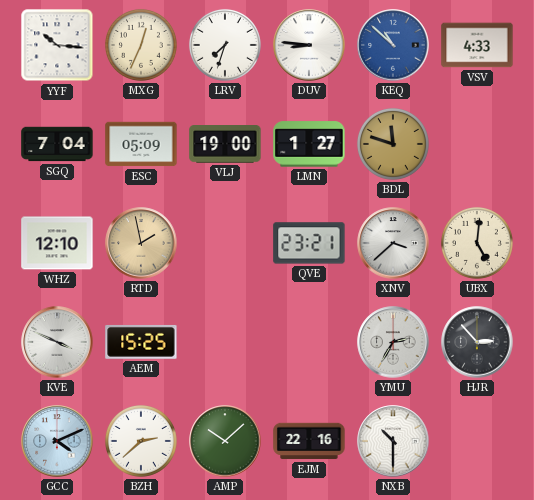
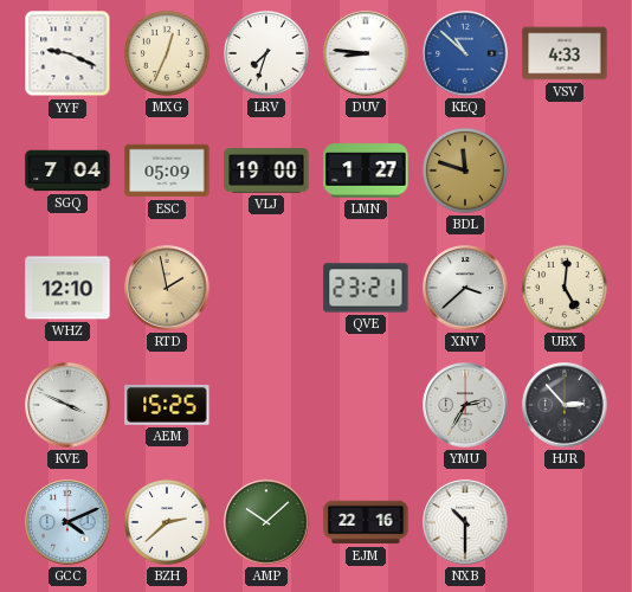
YYF: 10:16 -> 9:19
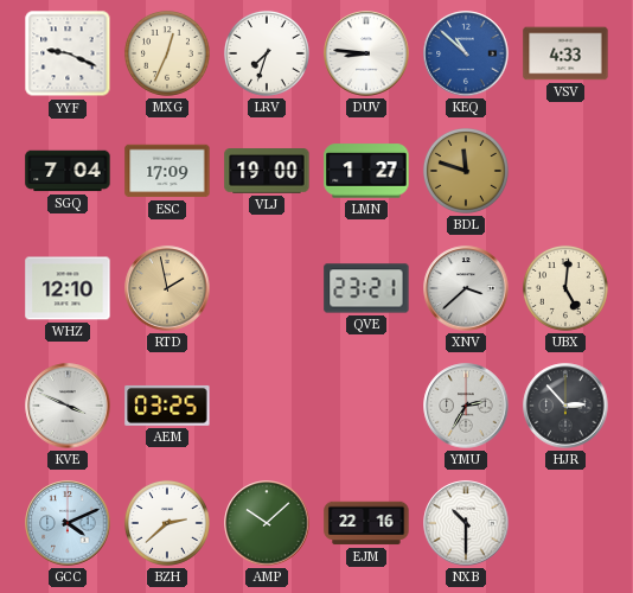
ESC: 05:09 -> 17:09
AEM: 15:25 -> 03:25
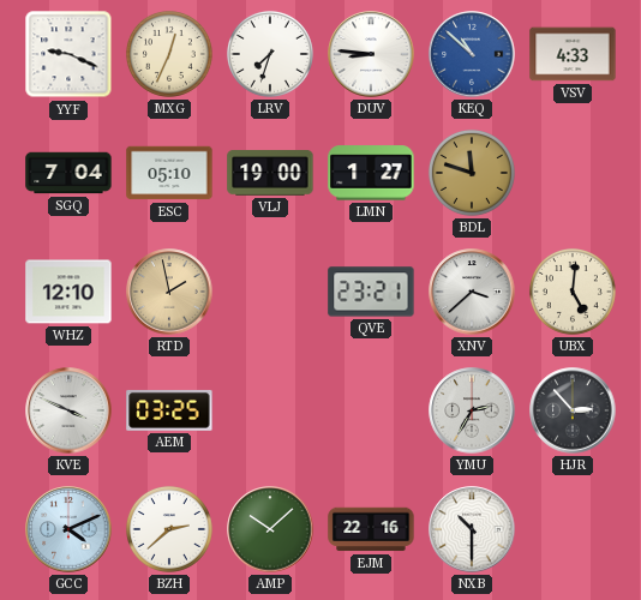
ESC: 17:09 -> 05:10
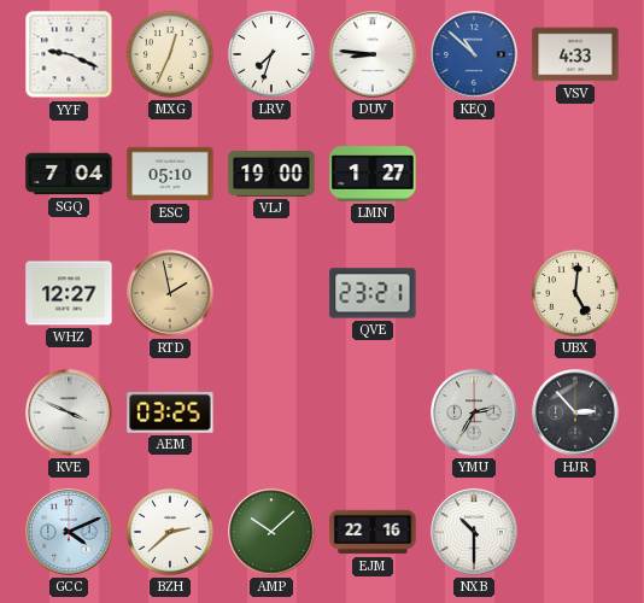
BDL: 11:48 -> none
WHZ: 12:10 -> 12:27
XNV: 3:38 -> none
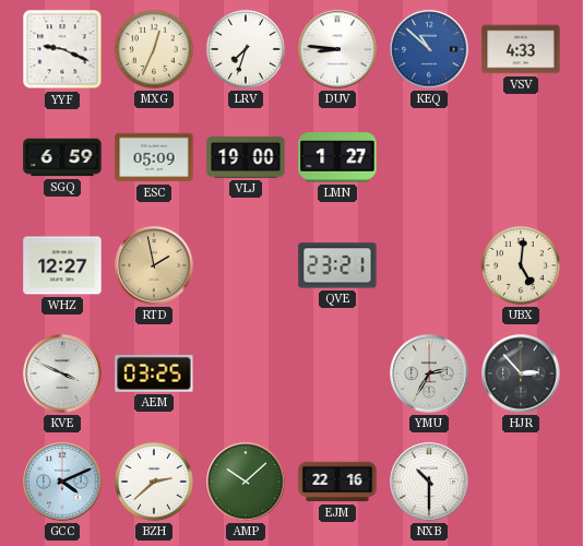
SGQ: 7:04 -> 6:59
ESC: 05:10 -> 05:09
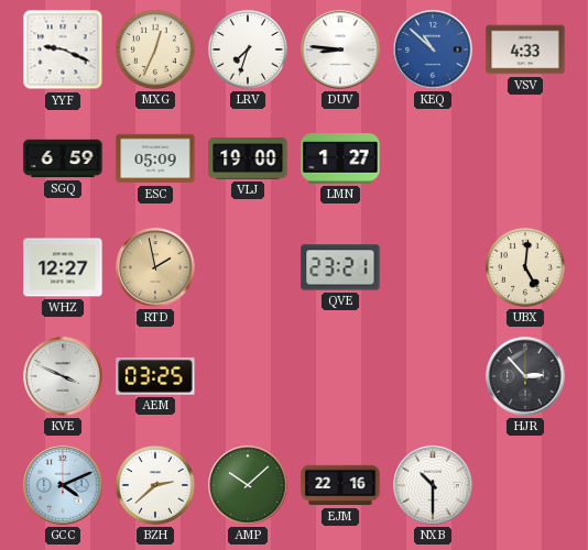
YMU: 2:35 -> none
